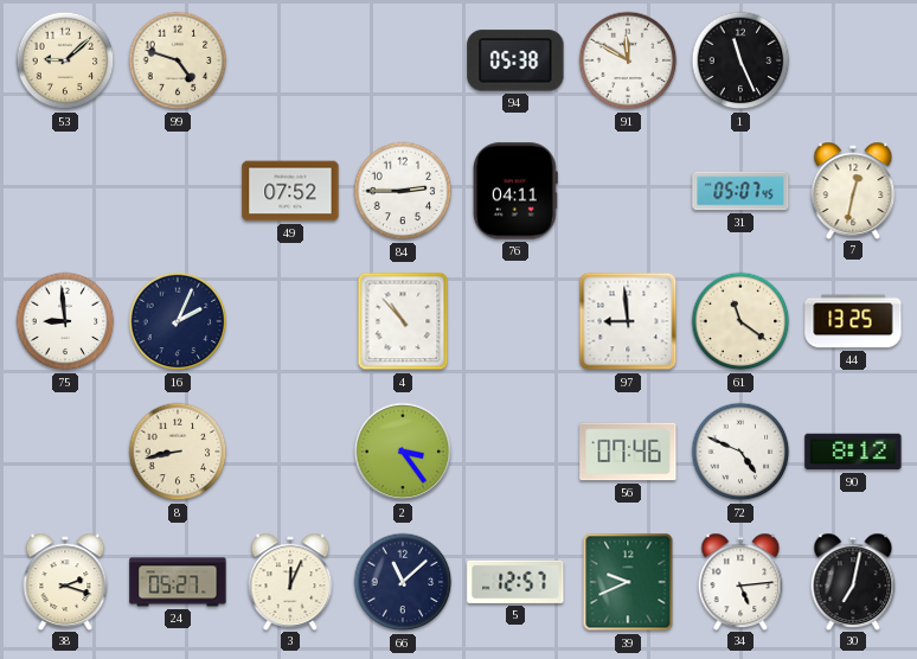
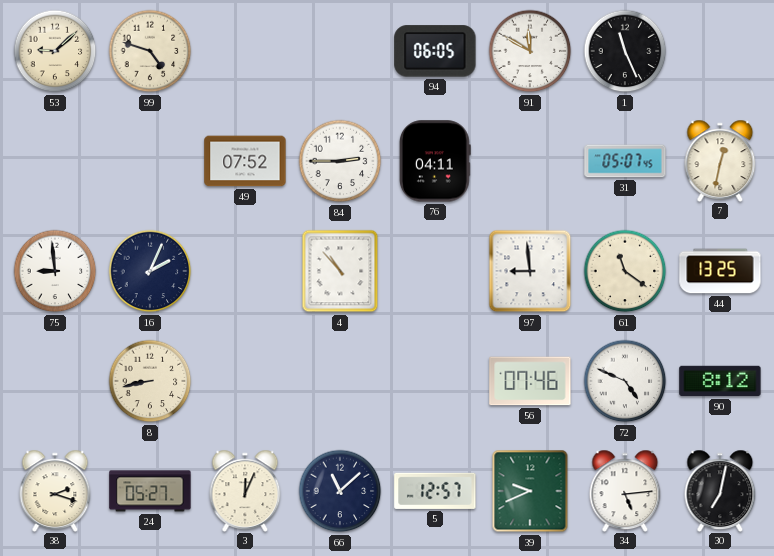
94: 05:38 -> 06:05
2: 3:24 -> none
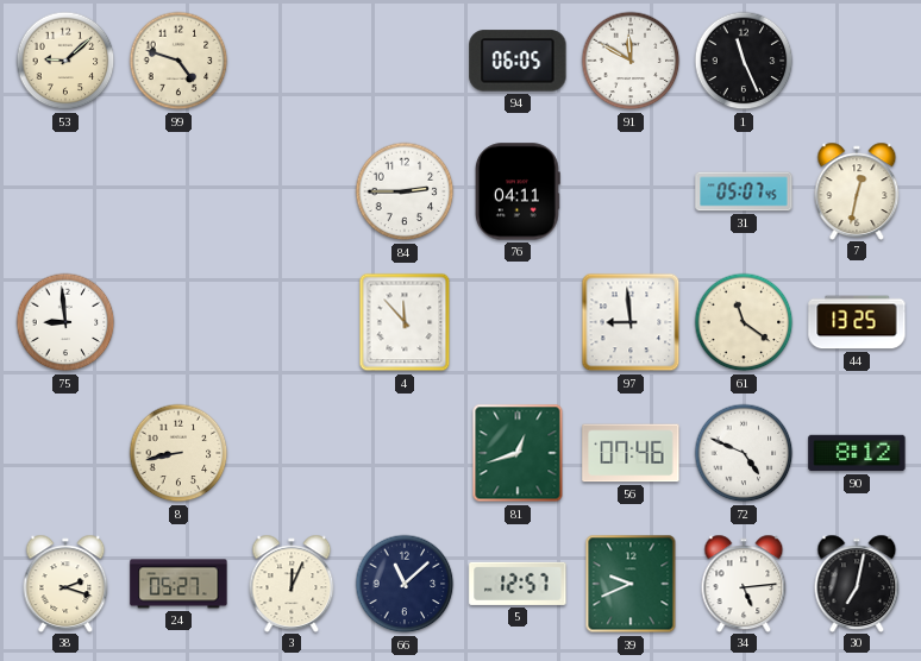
49: 07:52 -> none
16: 2:04 -> none
4: 10:53 -> 11:53
81: none -> 12:42
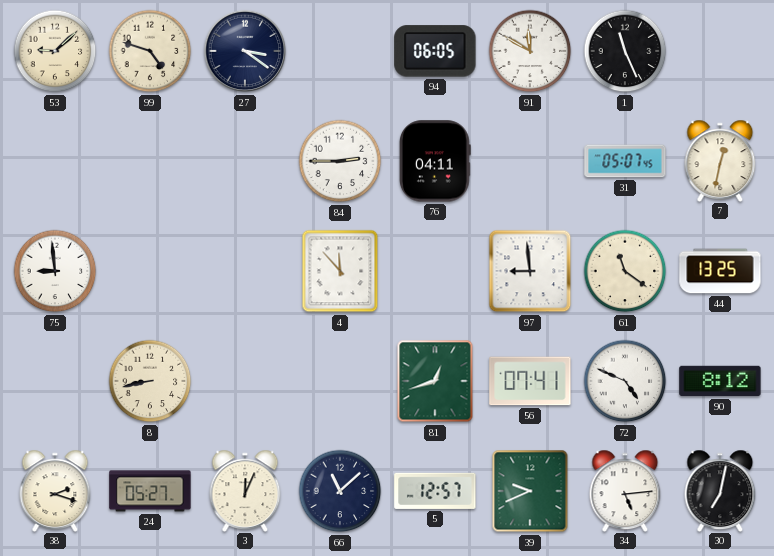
27: none -> 3:21
56: 07:46 -> 07:41
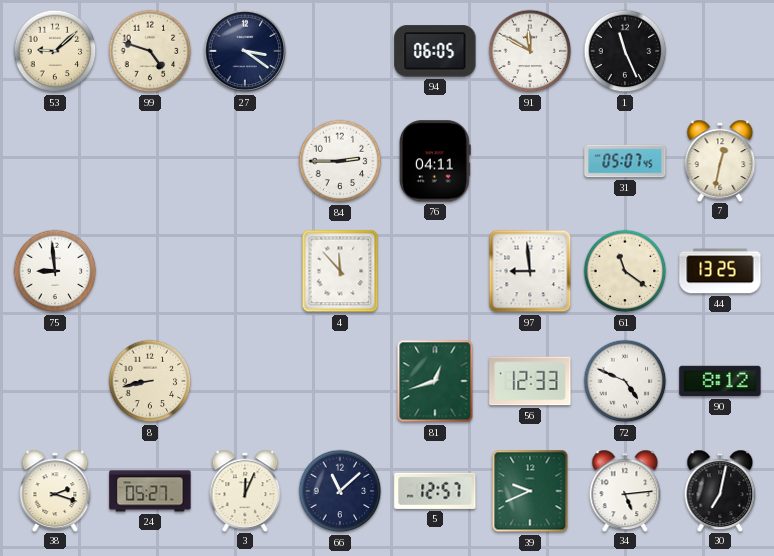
56: 07:41 -> 12:33
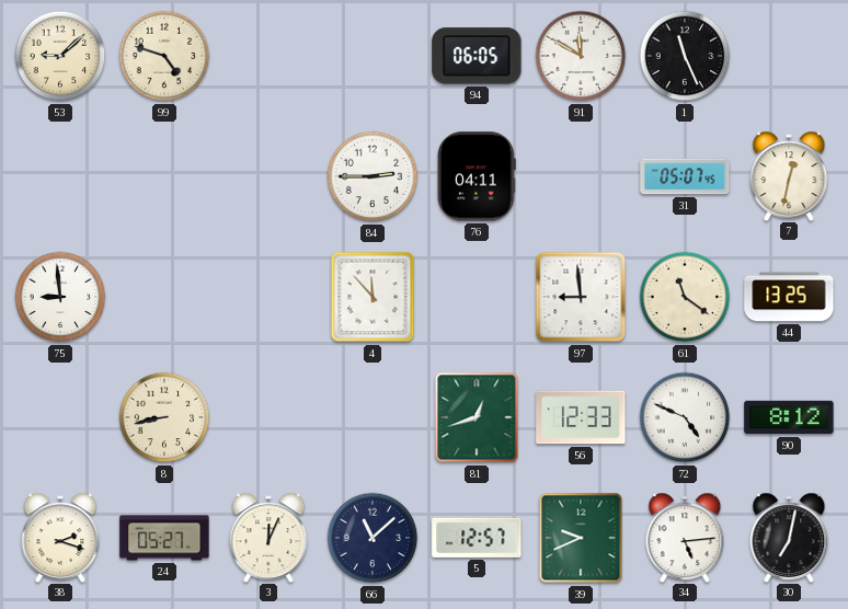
27: 3:21 -> none
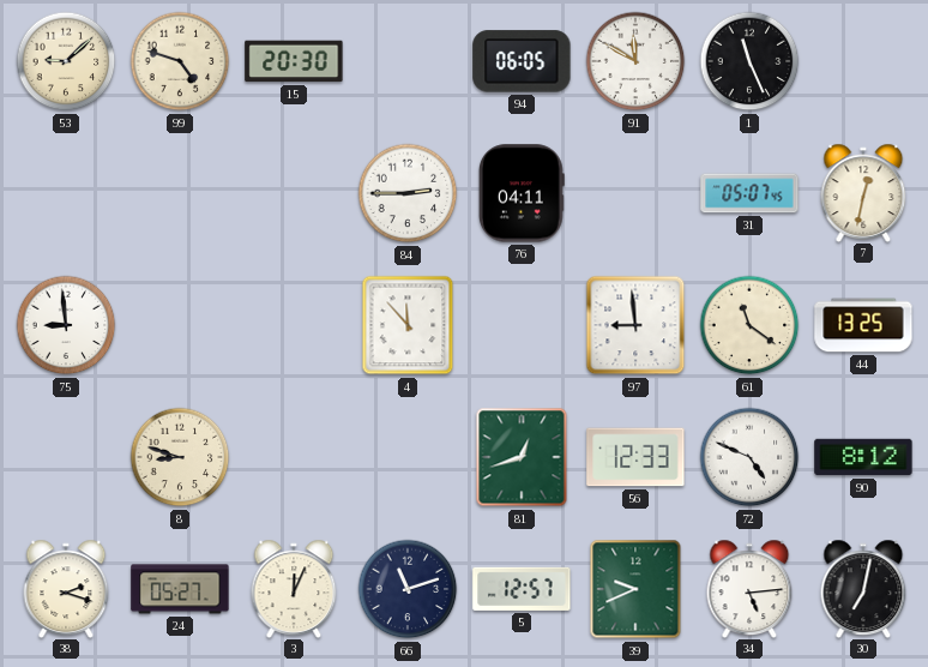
15: none -> 20:30
8: 8:43 -> 8:48
66: 11:08 -> 11:12
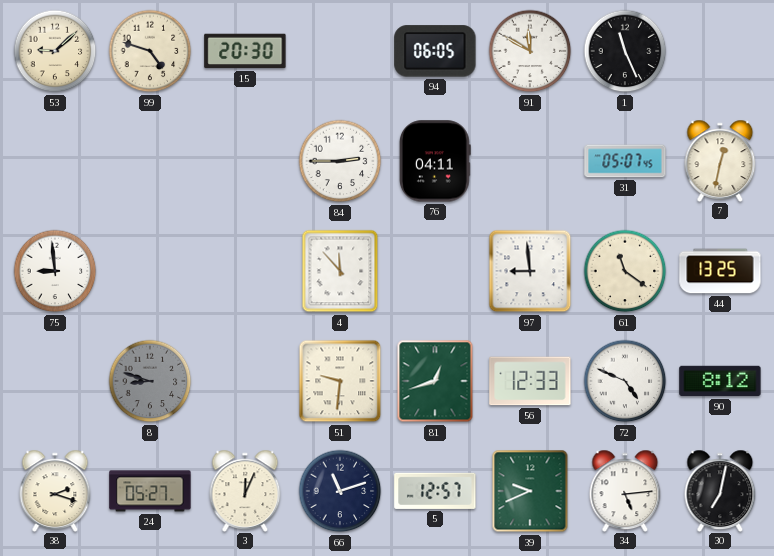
8 dial: cream -> grey
51: none -> 9:31
